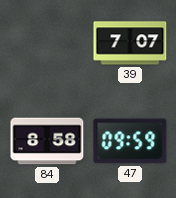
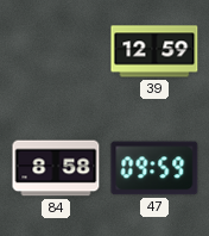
39: 7:07 -> 12:59
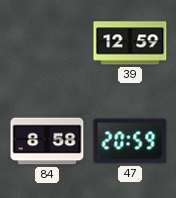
47: 09:59 -> 20:59
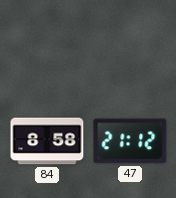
39: 12:59 -> none
47: 20:59 -> 21:12
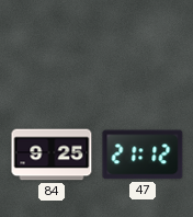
84: 8:58 -> 9:25
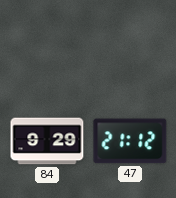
84: 9:25 -> 9:29
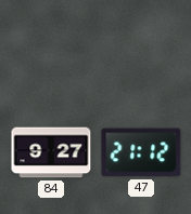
84: 9:29 -> 9:27
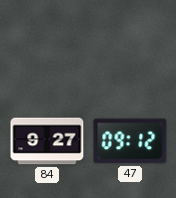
47: 21:12 -> 09:12
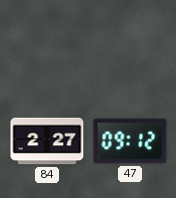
84: 9:27 -> 2:27
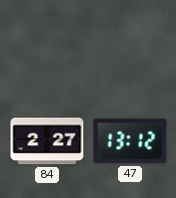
47: 09:12 -> 13:12
